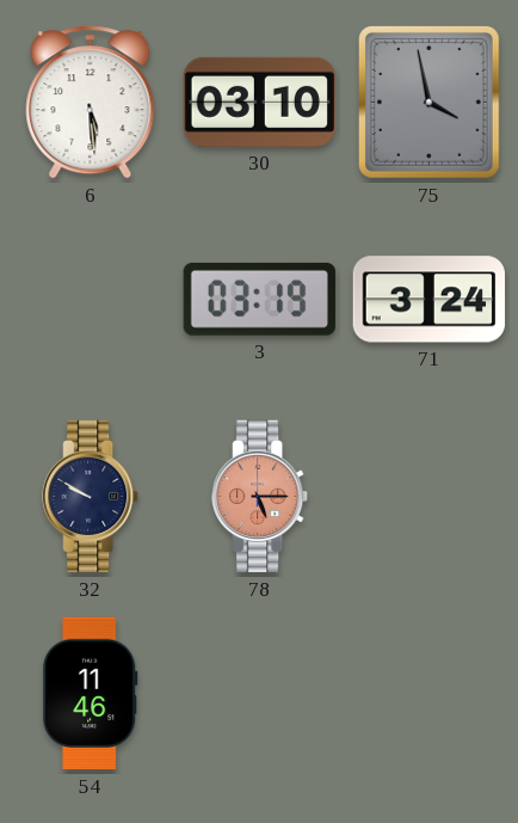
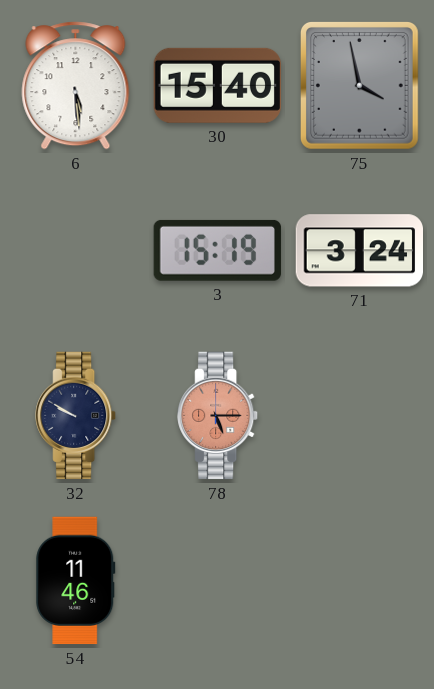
30: 03:10 -> 15:40
3: 03:19 -> 15:19
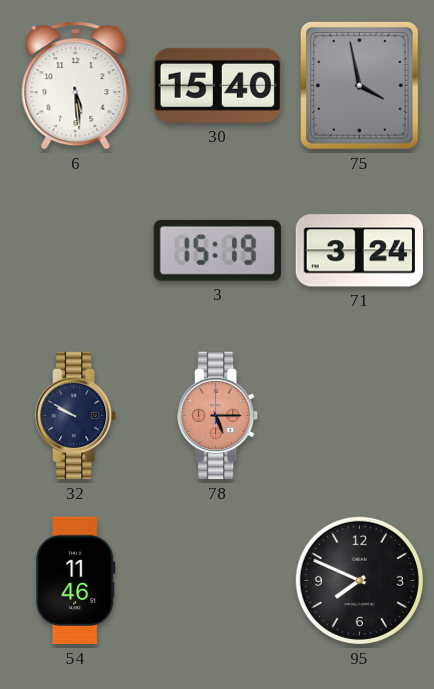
95: none -> 7:49
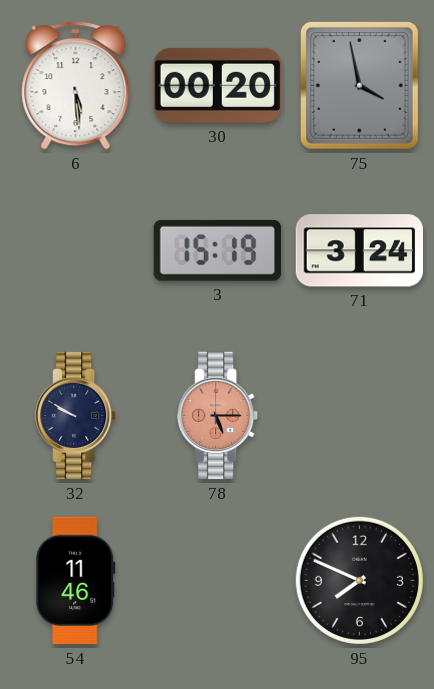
30: 15:40 -> 00:20
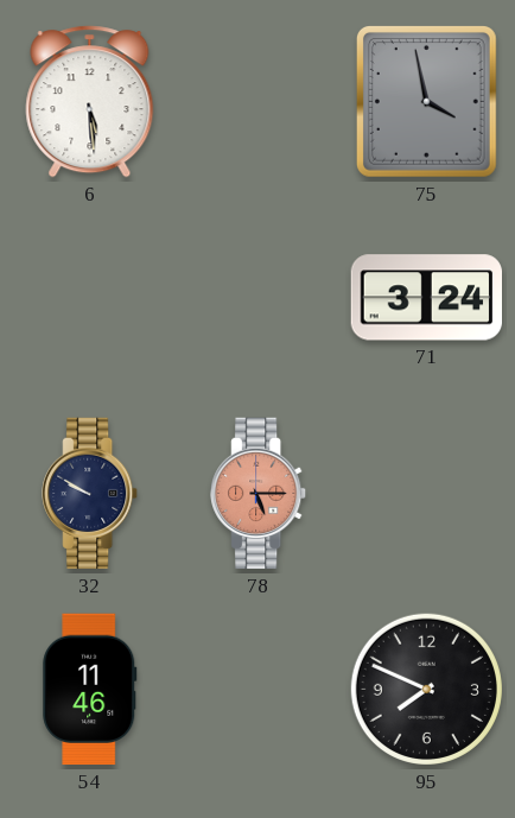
30: 00:20 -> none
3: 15:19 -> none
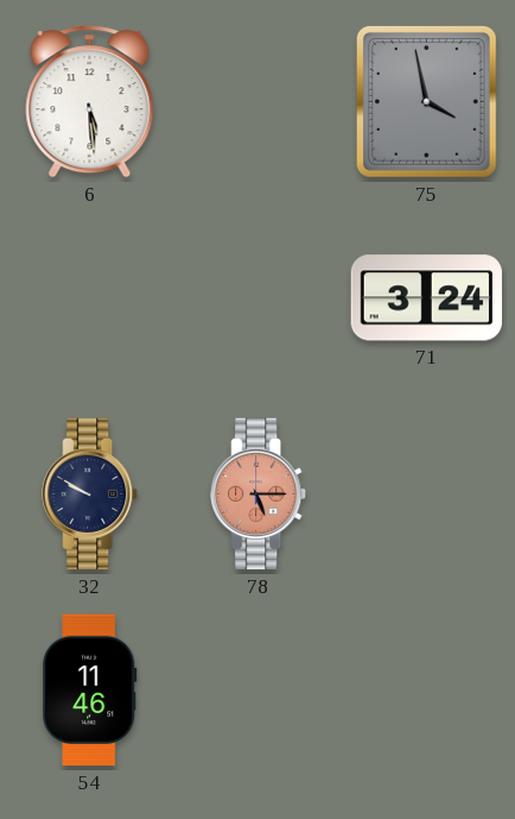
95: 7:49 -> none
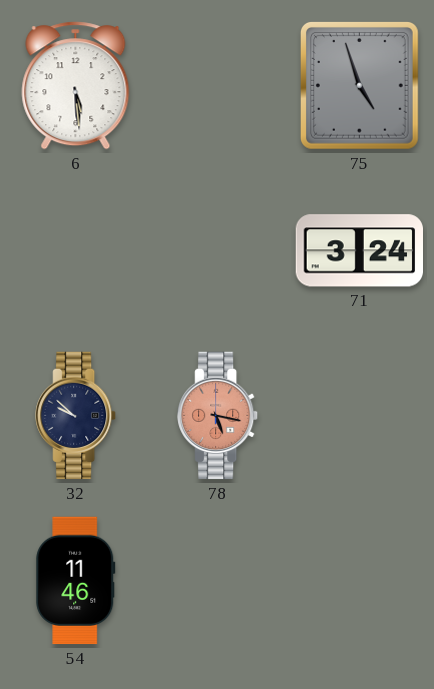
75: 3:58 -> 4:57
32: 9:50 -> 9:52
78: 5:15 -> 5:17
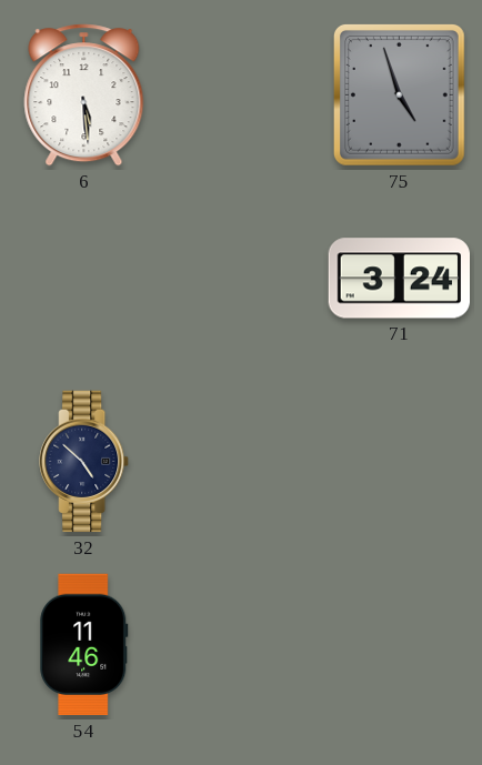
32: 9:52 -> 4:52
78: 5:17 -> none
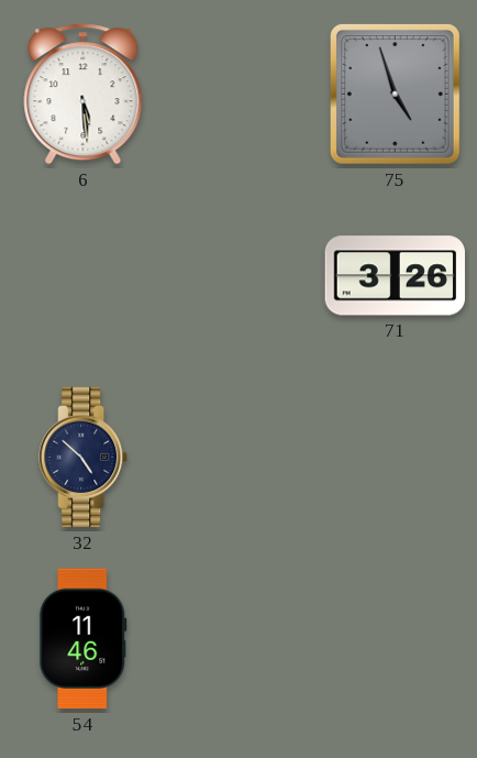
71: 3:24 -> 3:26
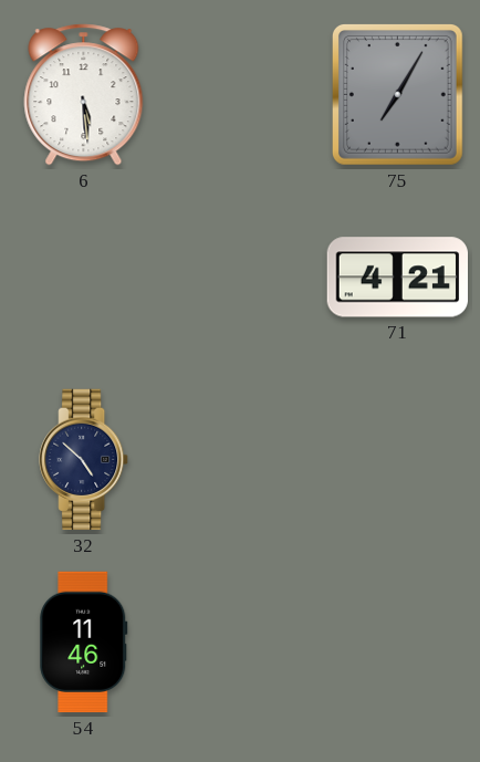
75: 4:57 -> 7:05
71: 3:26 -> 4:21
